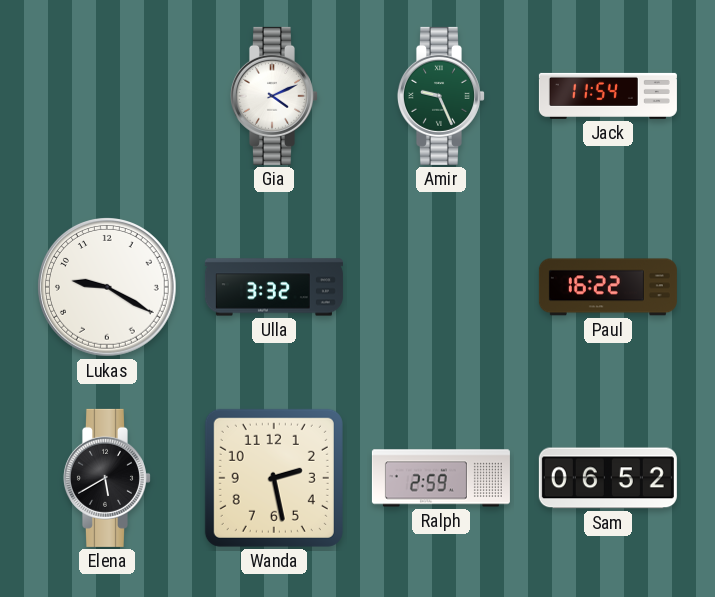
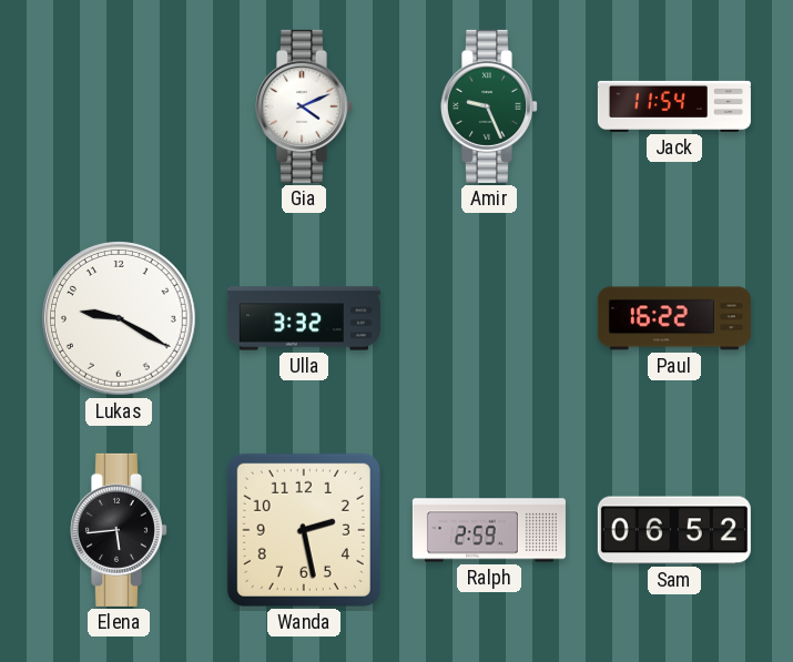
Elena: 5:40 -> 5:44
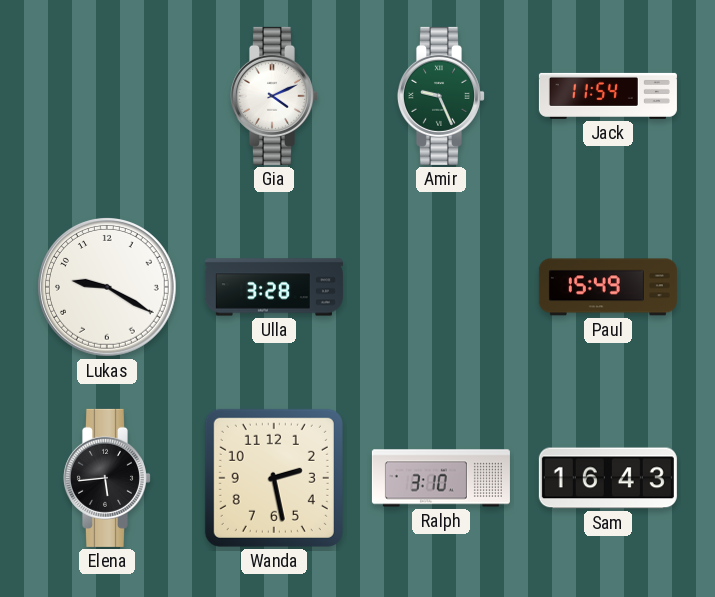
Ulla: 3:32 -> 3:28
Paul: 16:22 -> 15:49
Ralph: 2:59 -> 3:10
Sam: 06:52 -> 16:43
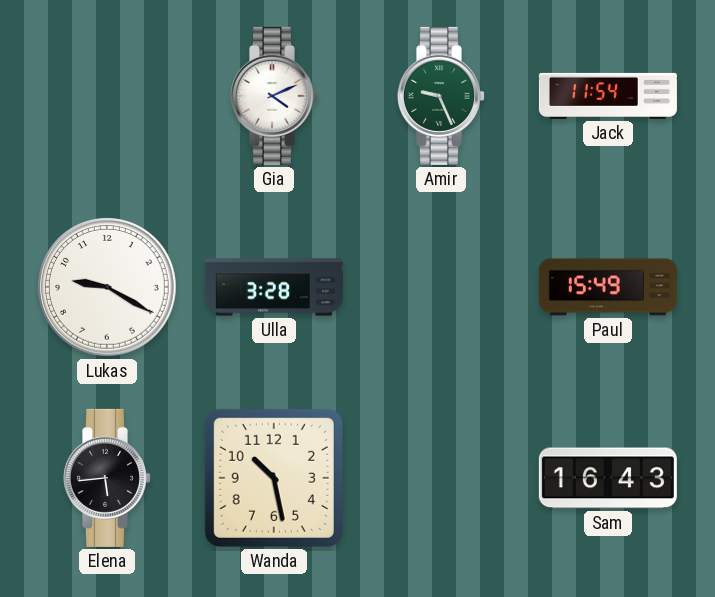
Wanda: 2:28 -> 10:28
Ralph: 3:10 -> none
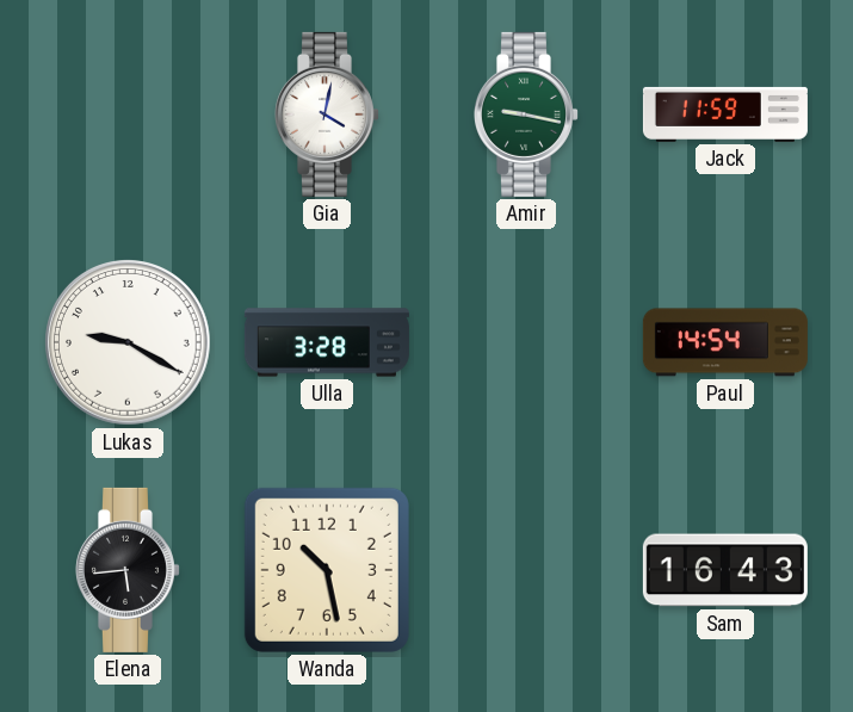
Gia: 4:11 -> 4:02
Amir: 9:26 -> 9:17
Jack: 11:54 -> 11:59
Paul: 15:49 -> 14:54
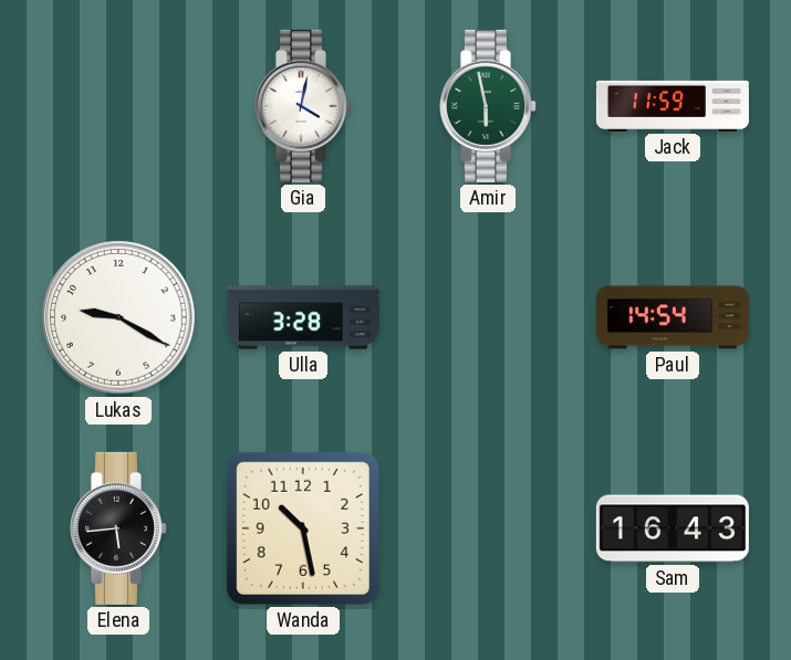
Amir: 9:17 -> 5:58
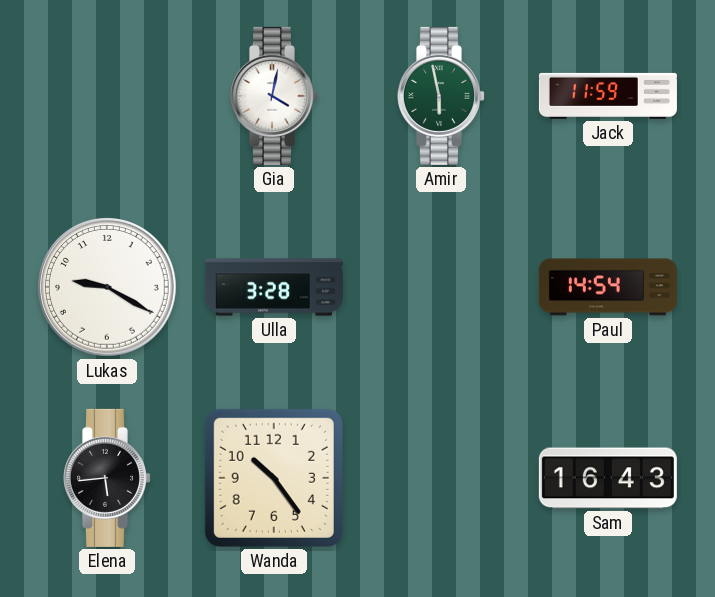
Wanda: 10:28 -> 10:24
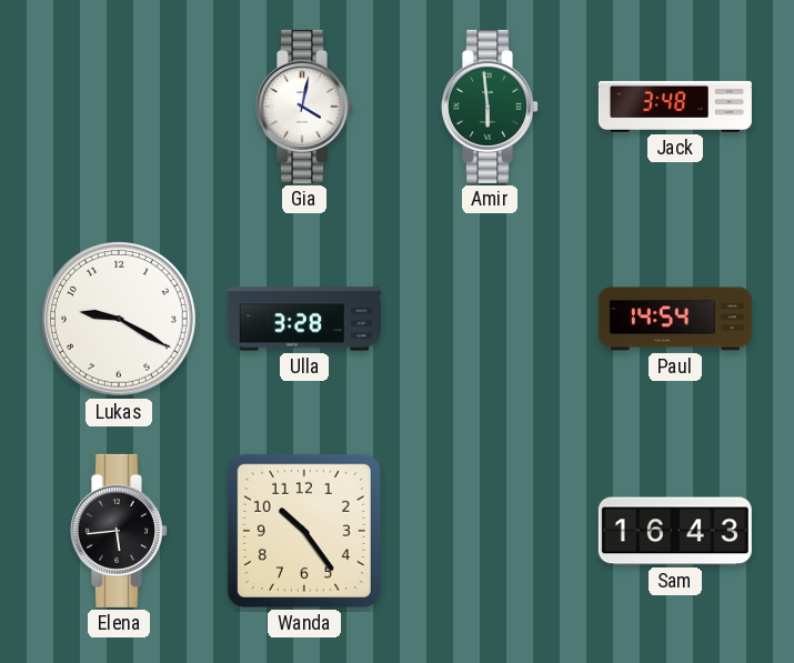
Amir: 5:58 -> 5:59
Jack: 11:59 -> 3:48
